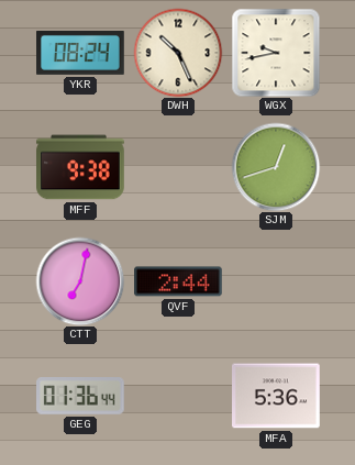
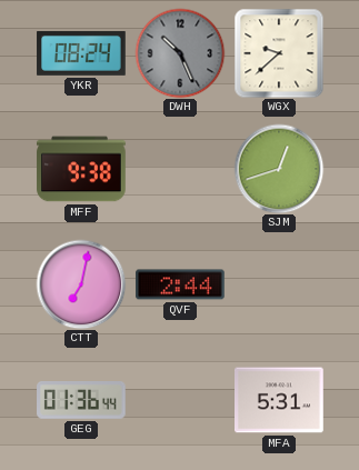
DWH dial: cream -> grey
WGX: 9:43 -> 9:38
MFA: 5:36 -> 5:31
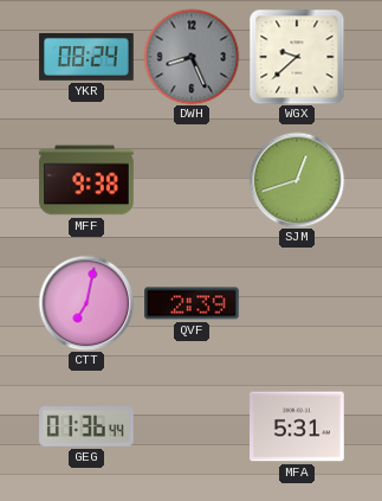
DWH: 10:26 -> 8:26
QVF: 2:44 -> 2:39
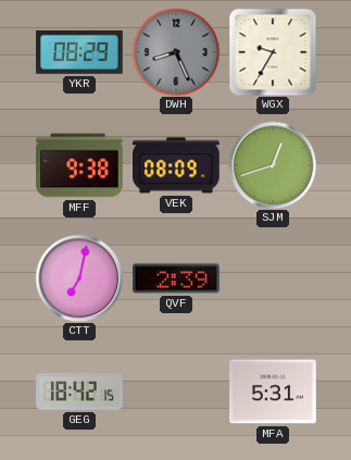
YKR: 08:24 -> 08:29
WGX: 9:38 -> 9:35
VEK: none -> 08:09
GEG: 01:36 -> 18:42
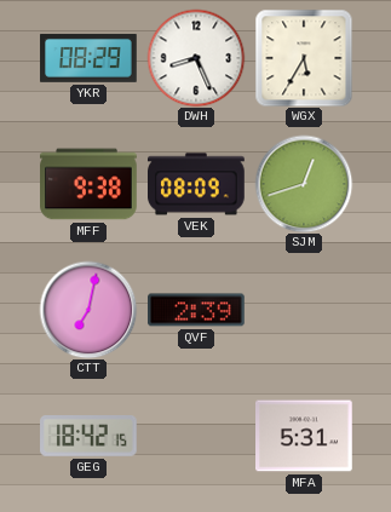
DWH dial: grey -> white
WGX: 9:35 -> 5:35
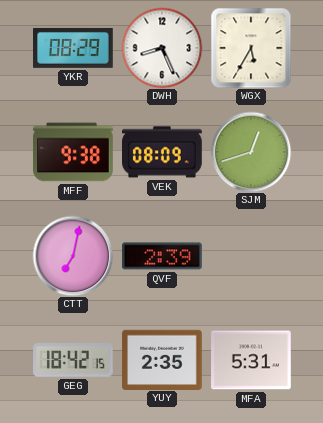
YUY: none -> 2:35
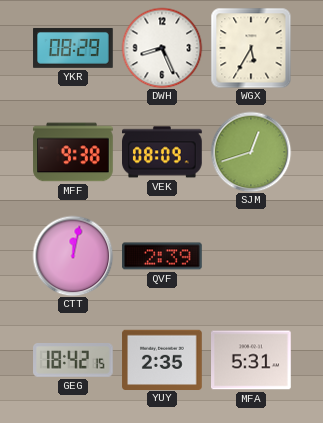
CTT: 7:02 -> 12:02
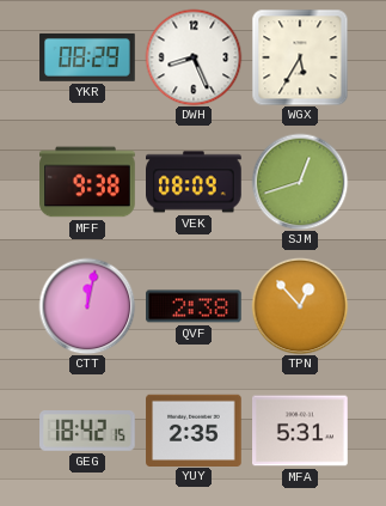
QVF: 2:39 -> 2:38
TPN: none -> 12:53
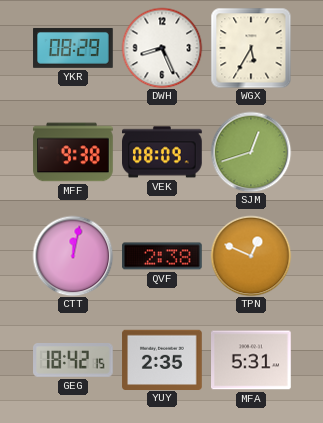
TPN: 12:53 -> 12:49
